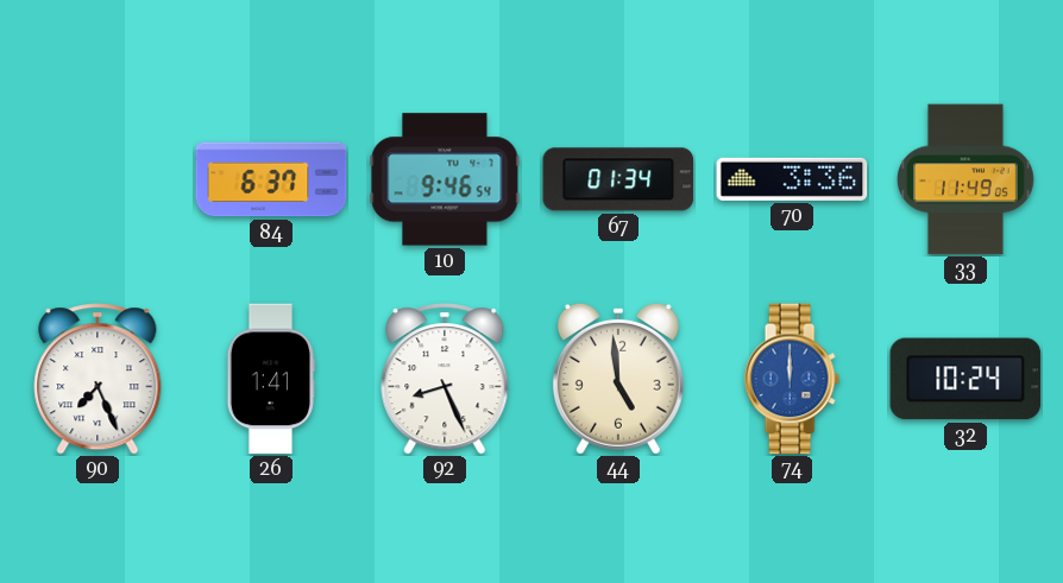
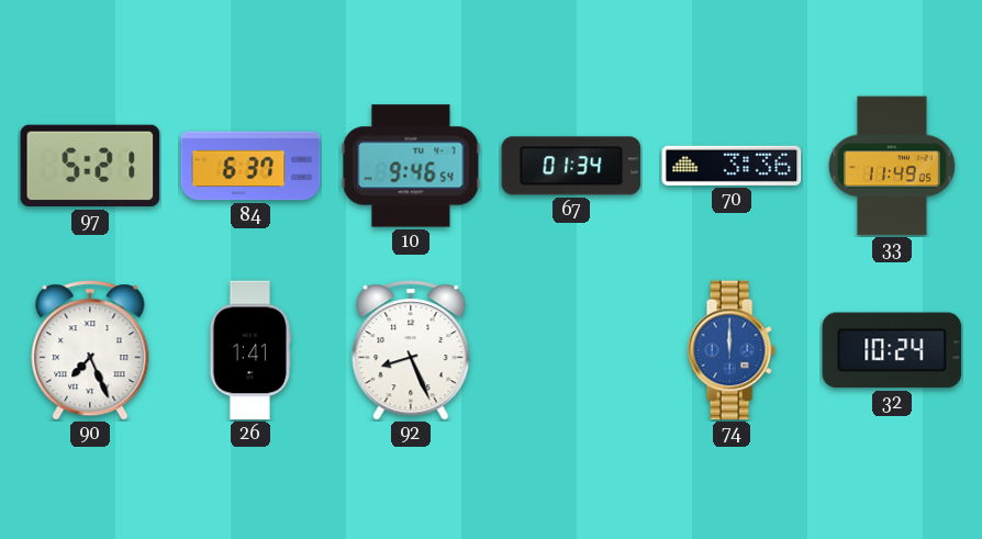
97: none -> 5:21
44: 4:59 -> none
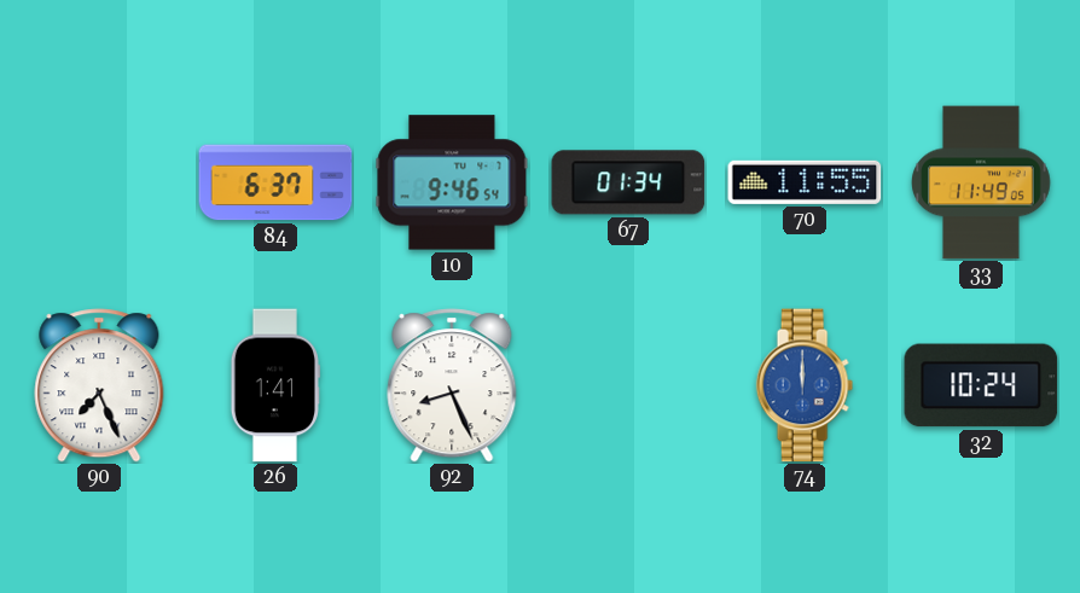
97: 5:21 -> none
70: 3:36 -> 11:55
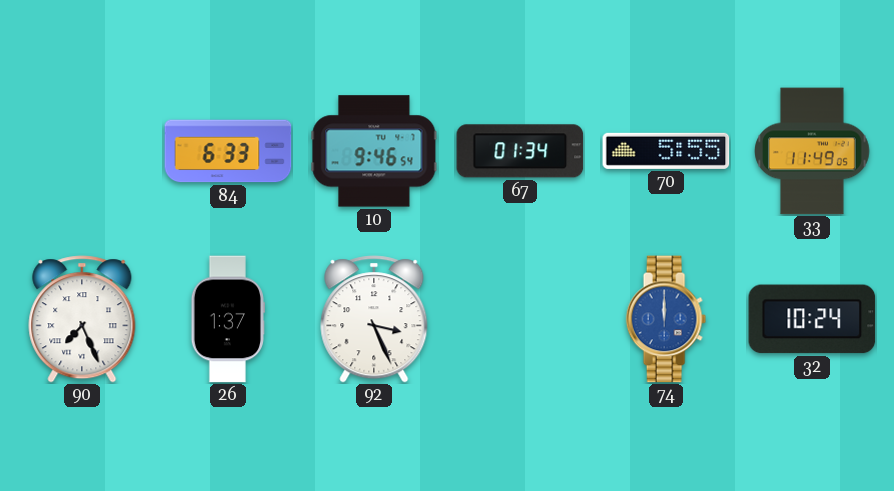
84: 6:37 -> 6:33
70: 11:55 -> 5:55
26: 1:41 -> 1:37
92: 8:26 -> 3:26
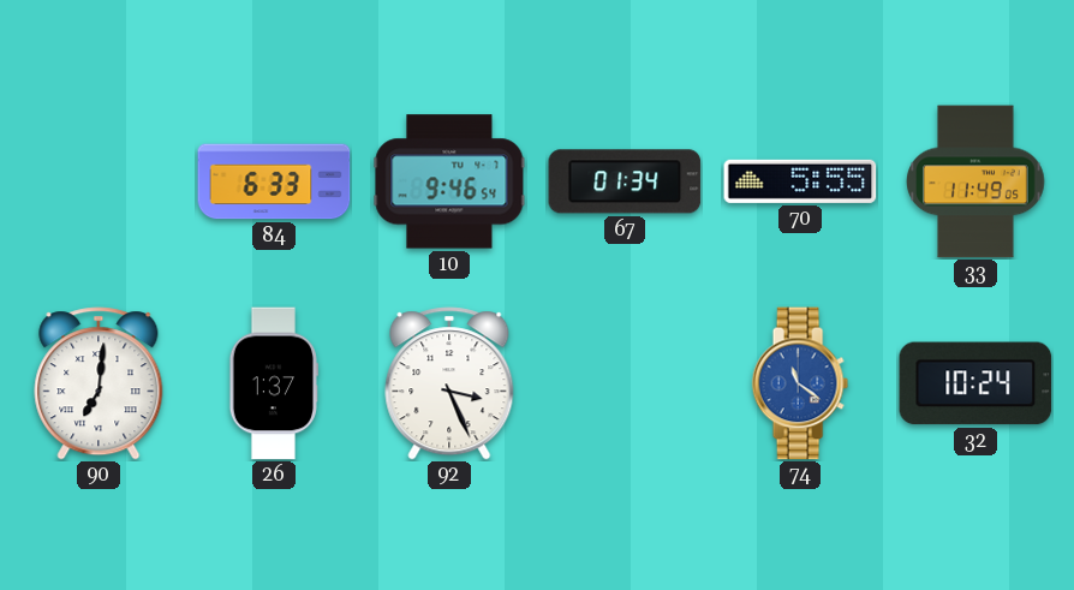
90: 7:26 -> 7:01
74: 12:00 -> 11:21
